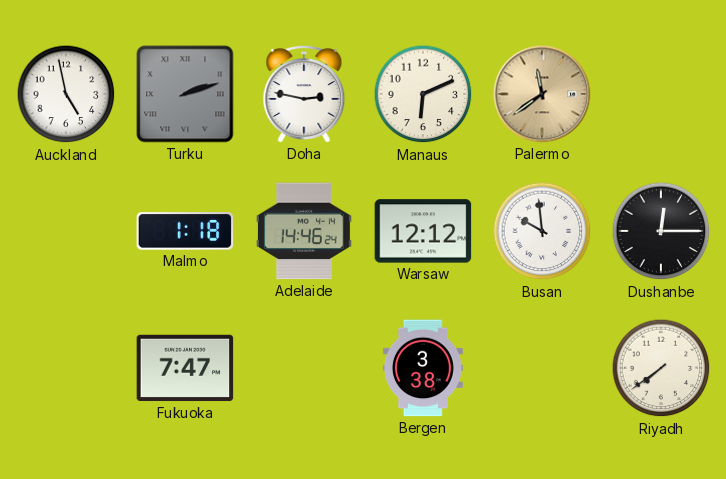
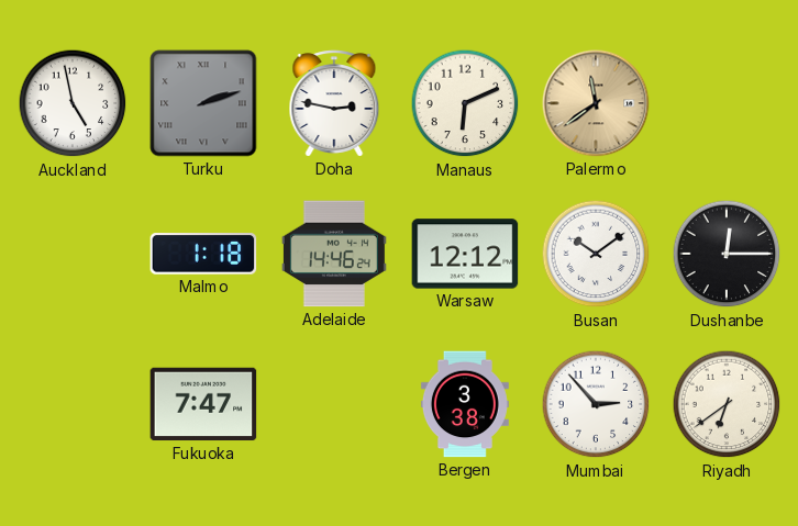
Busan: 9:59 -> 10:09
Mumbai: none -> 2:53
Riyadh: 7:39 -> 6:39
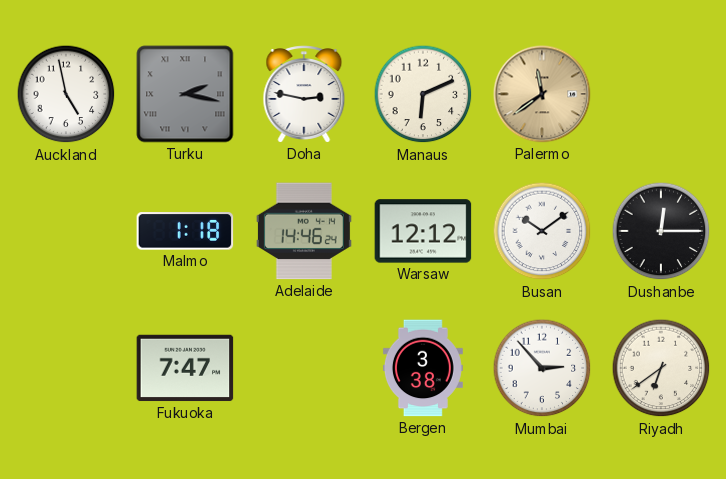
Turku: 2:12 -> 2:17
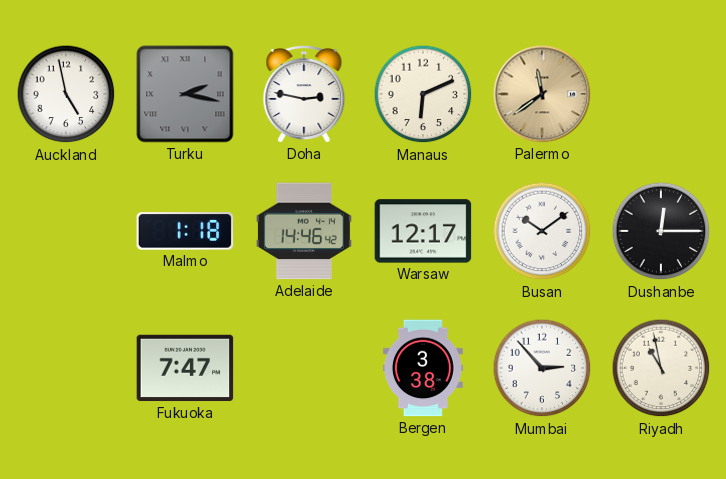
Adelaide: 14:46:24 -> 14:46:42
Warsaw: 12:12 -> 12:17
Riyadh: 6:39 -> 10:58
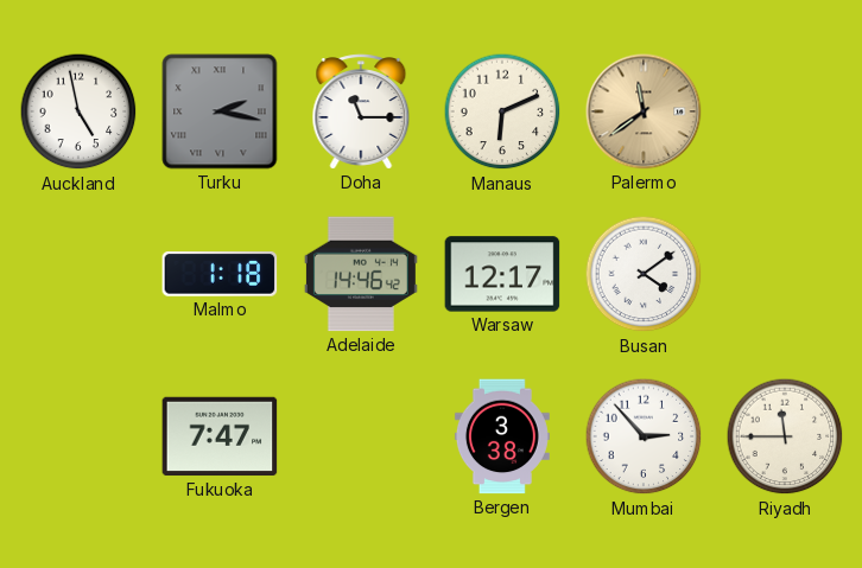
Doha: 2:47 -> 11:15
Busan: 10:09 -> 4:09
Dushanbe: 12:15 -> none
Riyadh: 10:58 -> 11:45
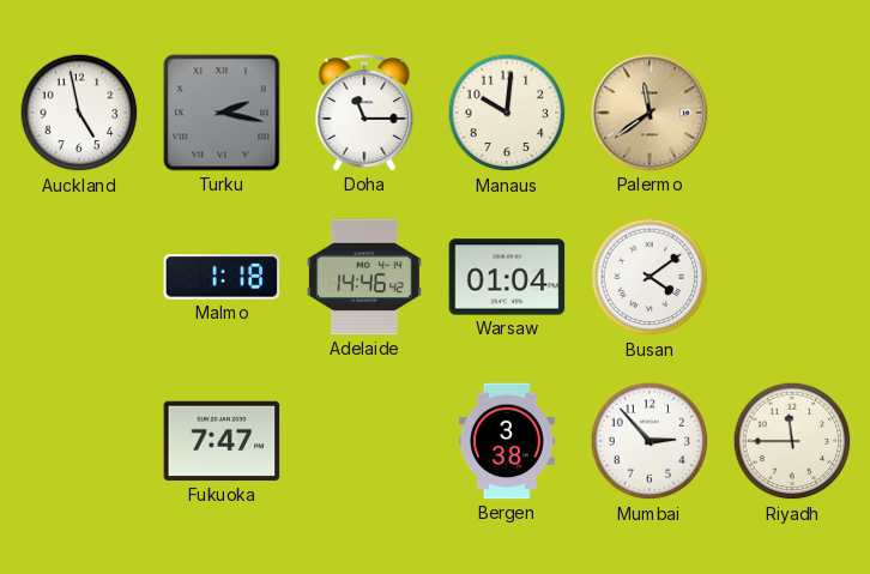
Manaus: 6:11 -> 10:01
Warsaw: 12:17 -> 01:04
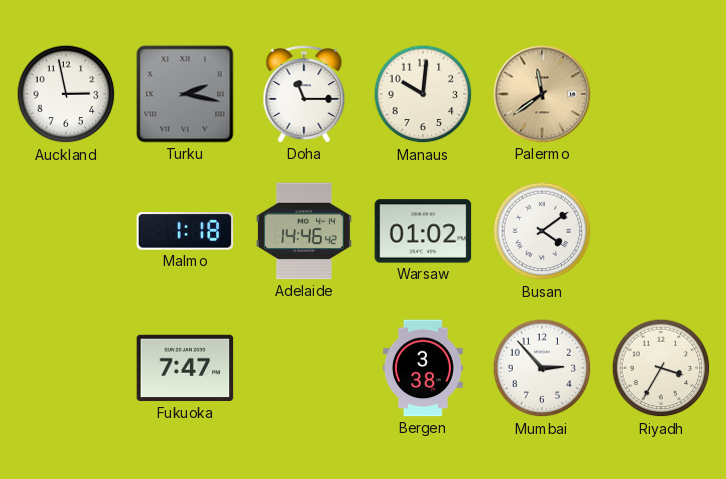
Auckland: 4:58 -> 2:58
Warsaw: 01:04 -> 01:02
Riyadh: 11:45 -> 3:35
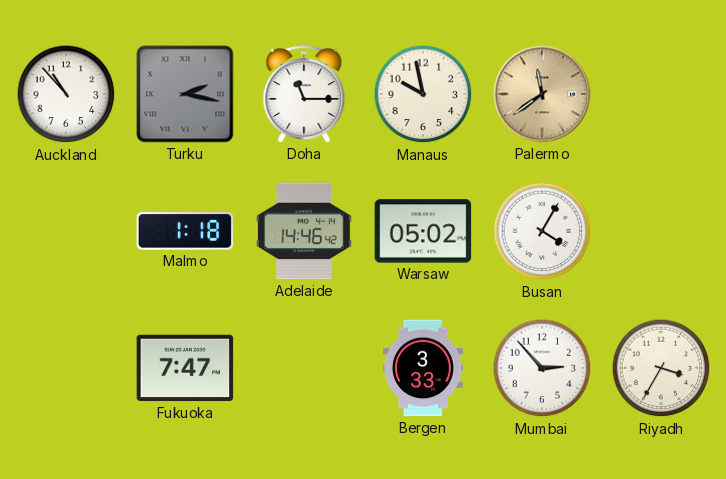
Auckland: 2:58 -> 10:53
Manaus: 10:01 -> 9:58
Warsaw: 01:02 -> 05:02
Busan: 4:09 -> 4:05
Bergen: 3:38 -> 3:33
